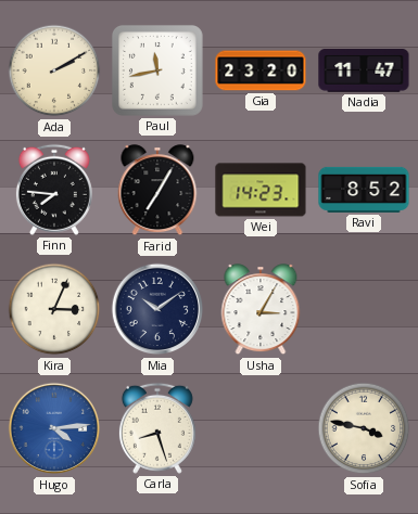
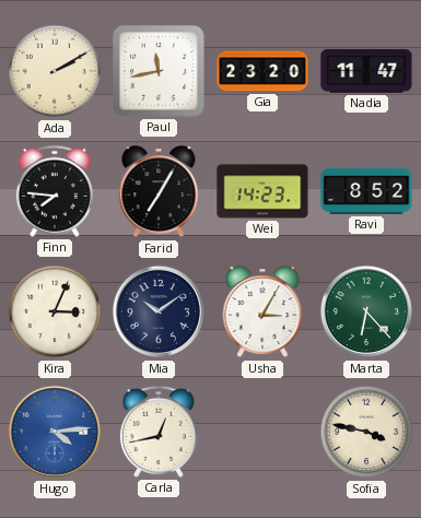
Marta: none -> 6:23
Carla: 8:27 -> 12:43
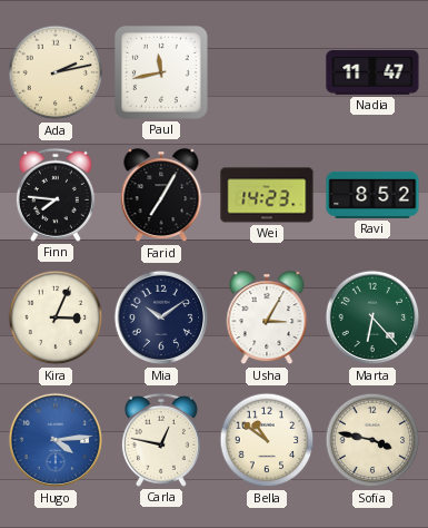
Ada: 2:10 -> 2:13
Gia: 23:20 -> none
Carla: 12:43 -> 12:47
Bella: none -> 10:51
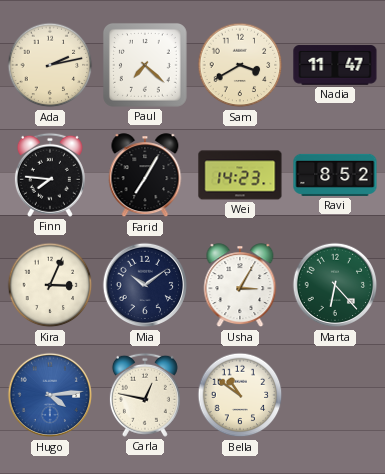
Paul: 11:43 -> 7:22
Sam: none -> 3:40
Sofia: 3:47 -> none
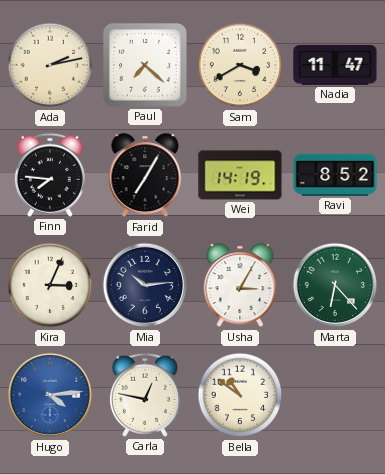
Wei: 14:23 -> 14:19
Mia: 10:09 -> 10:14
